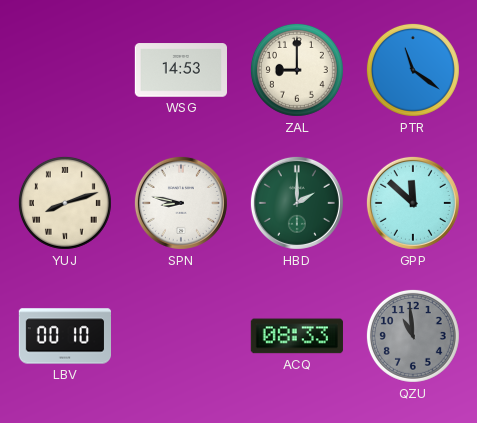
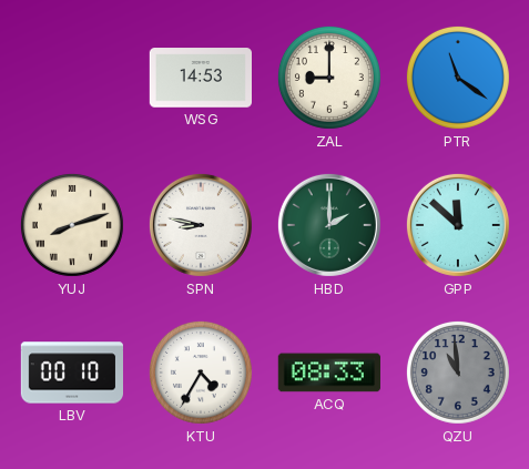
KTU: none -> 4:35
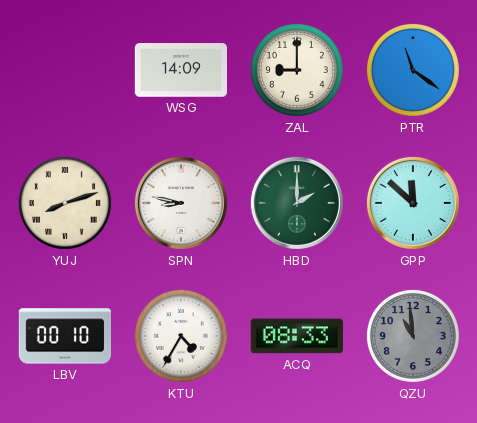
WSG: 14:53 -> 14:09
